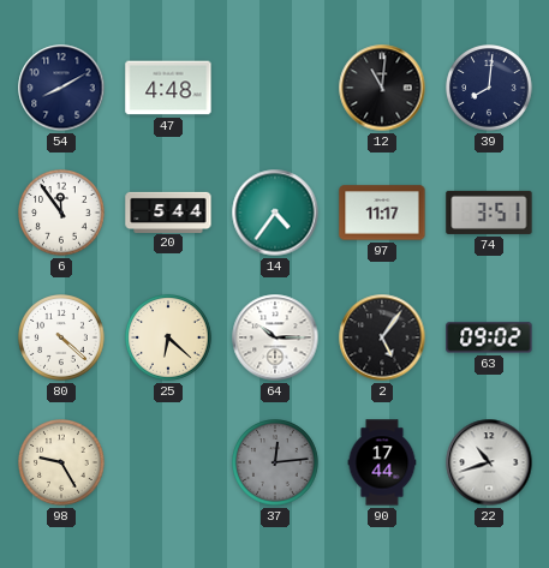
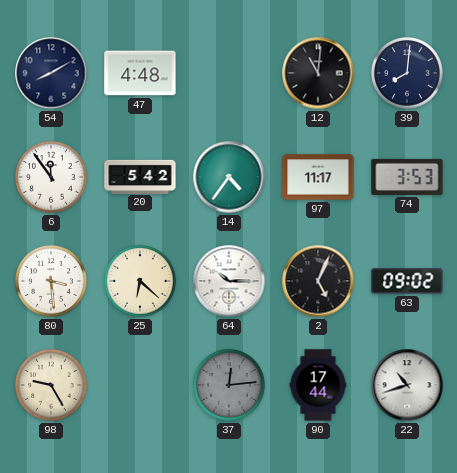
20: 5:44 -> 5:42
74: 3:51 -> 3:53
80: 4:22 -> 3:29
2: 5:06 -> 5:04
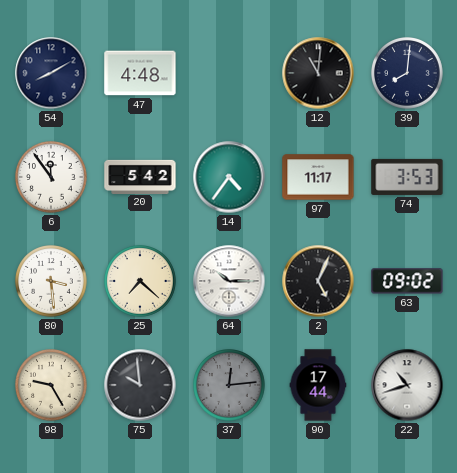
25: 6:22 -> 7:22
75: none -> 9:59
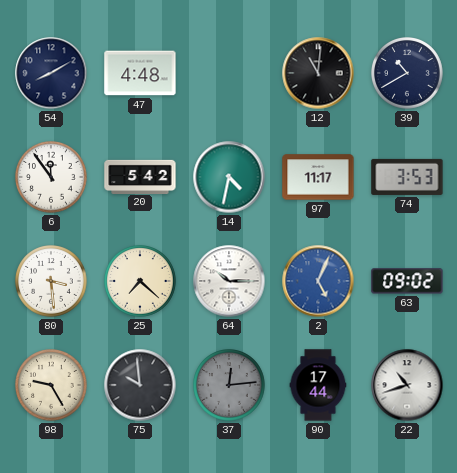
39: 8:01 -> 10:40
14: 4:36 -> 4:32
2 dial: black -> blue
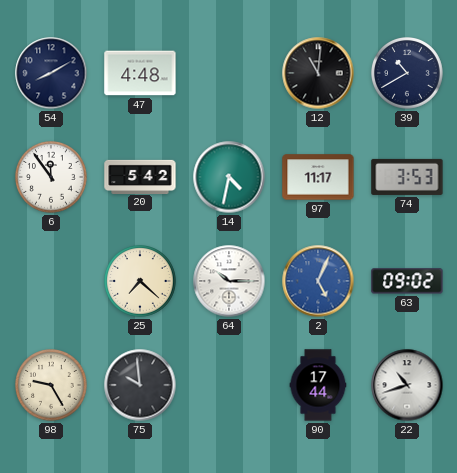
80: 3:29 -> none
37: 12:14 -> none
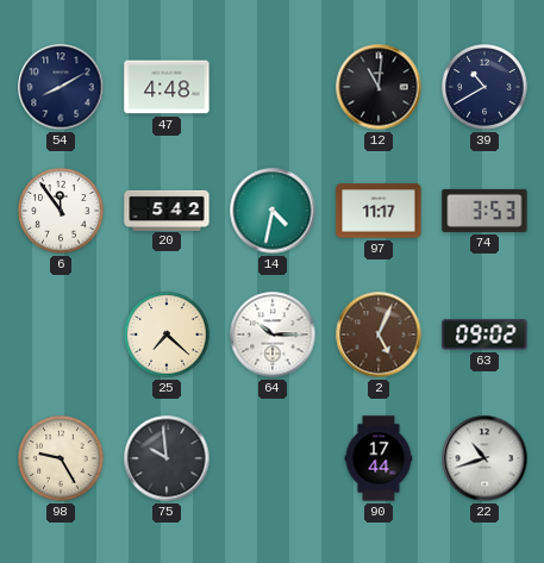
2 dial: blue -> brown
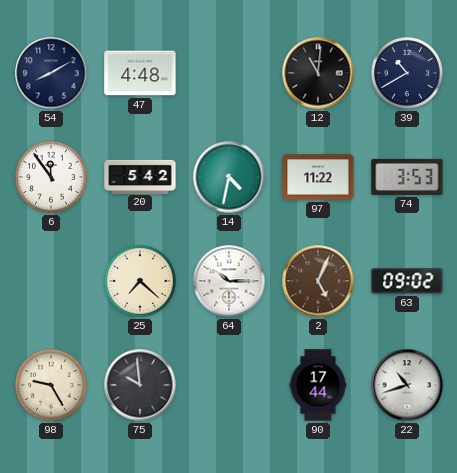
97: 11:17 -> 11:22
